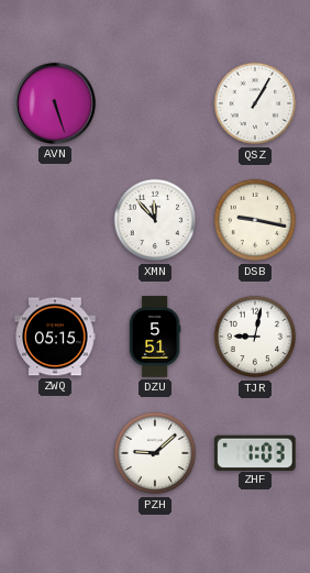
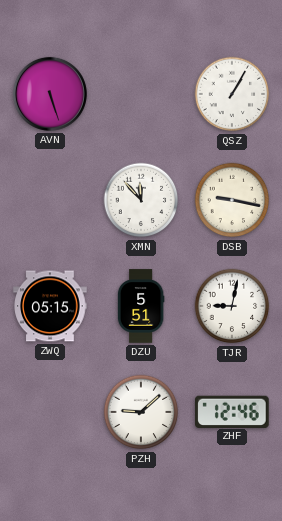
ZHF: 1:03 -> 12:46
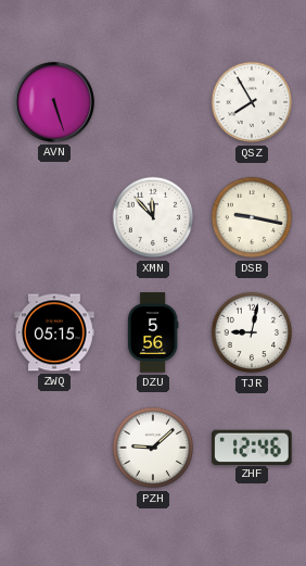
QSZ: 1:05 -> 7:55
DZU: 5:51 -> 5:56
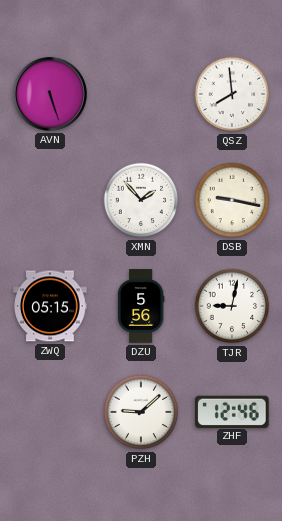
QSZ: 7:55 -> 7:59
XMN: 11:53 -> 1:53
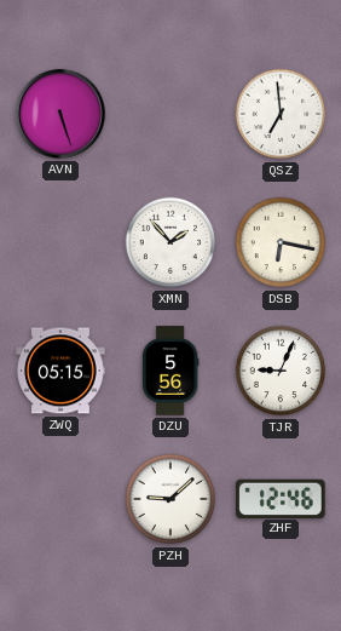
QSZ: 7:59 -> 6:59
DSB: 9:17 -> 6:17
TJR: 9:02 -> 9:04
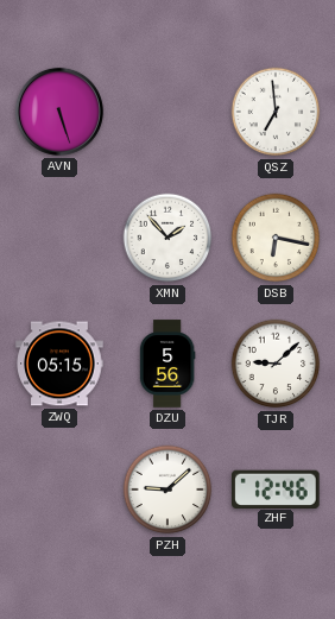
TJR: 9:04 -> 9:08
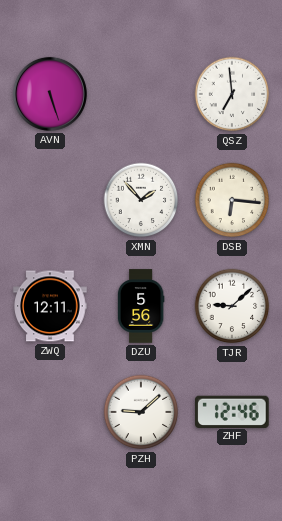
DSB: 6:17 -> 6:16
ZWQ: 05:15 -> 12:11
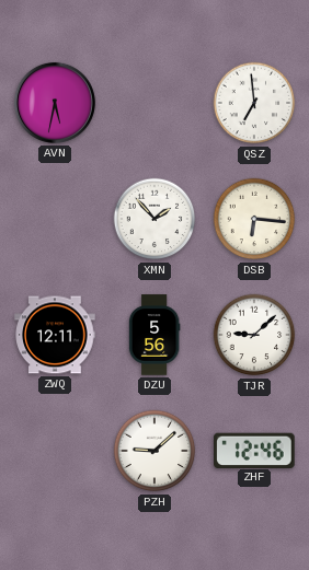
AVN: 5:27 -> 5:32
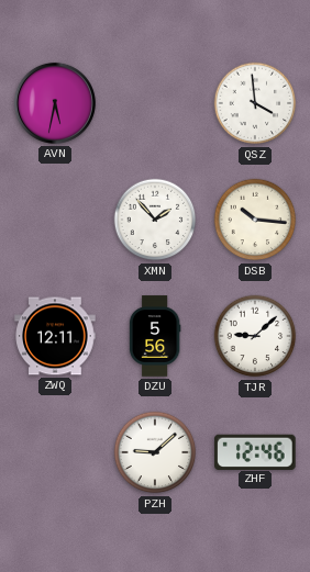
QSZ: 6:59 -> 3:59
DSB: 6:16 -> 10:16
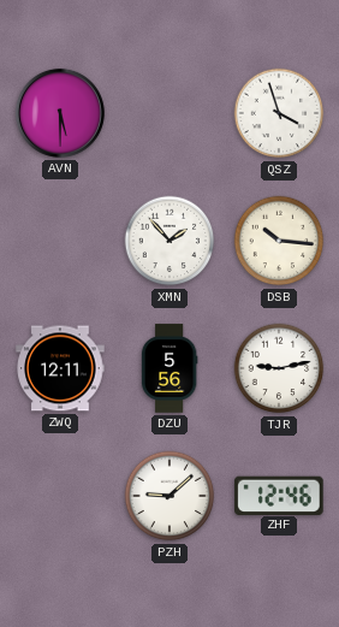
AVN: 5:32 -> 5:30
QSZ: 3:59 -> 3:57
TJR: 9:08 -> 9:13
